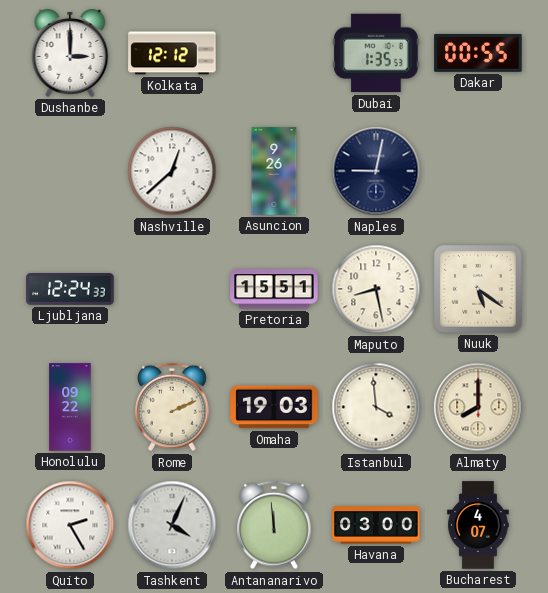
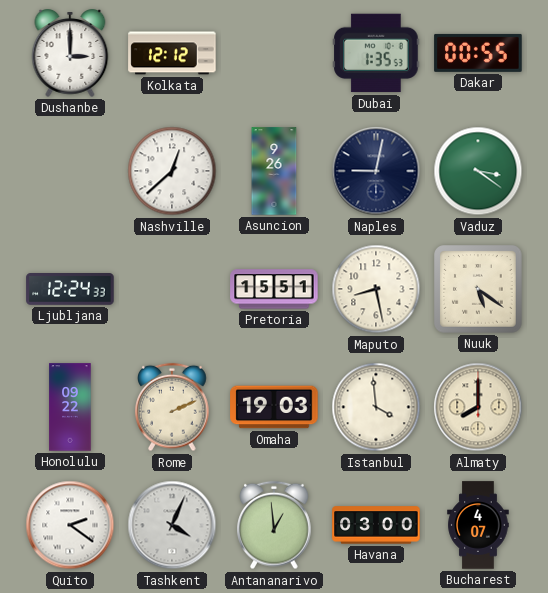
Vaduz: none -> 3:21
Quito: 2:25 -> 2:21
Antananarivo: 11:59 -> 12:59
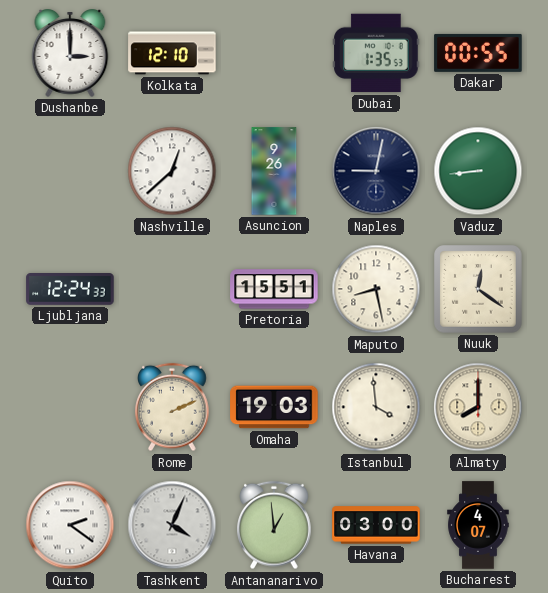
Kolkata: 12:12 -> 12:10
Vaduz: 3:21 -> 8:44
Nuuk: 5:21 -> 12:21
Honolulu: 09:22 -> none
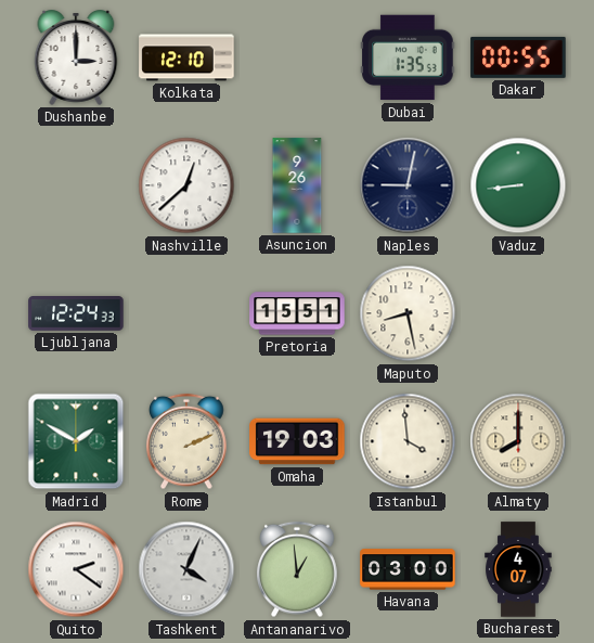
Nuuk: 12:21 -> none
Madrid: none -> 1:50
